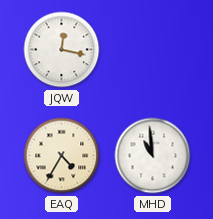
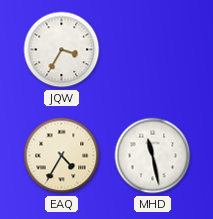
JQW: 12:17 -> 3:35
MHD: 10:59 -> 11:28
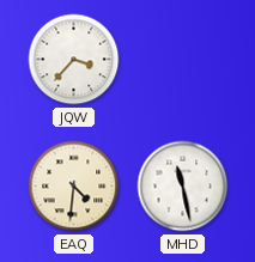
JQW: 3:35 -> 3:37
EAQ: 4:35 -> 4:31
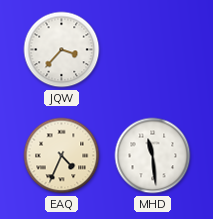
EAQ: 4:31 -> 4:34
MHD: 11:28 -> 11:29
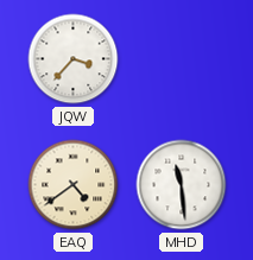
EAQ: 4:34 -> 4:39
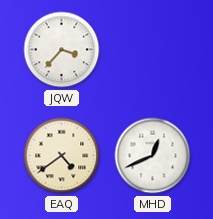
MHD: 11:29 -> 12:41
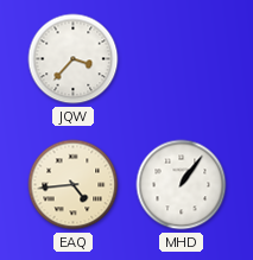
EAQ: 4:39 -> 4:44
MHD: 12:41 -> 1:06
